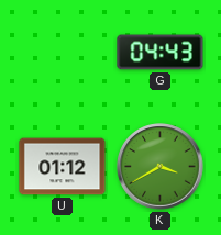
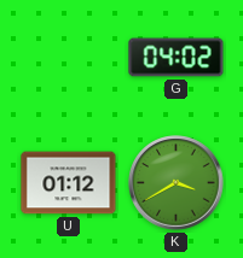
G: 04:43 -> 04:02
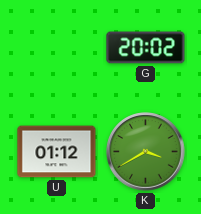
G: 04:02 -> 20:02
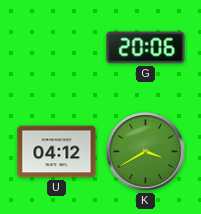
G: 20:02 -> 20:06
U: 01:12 -> 04:12
